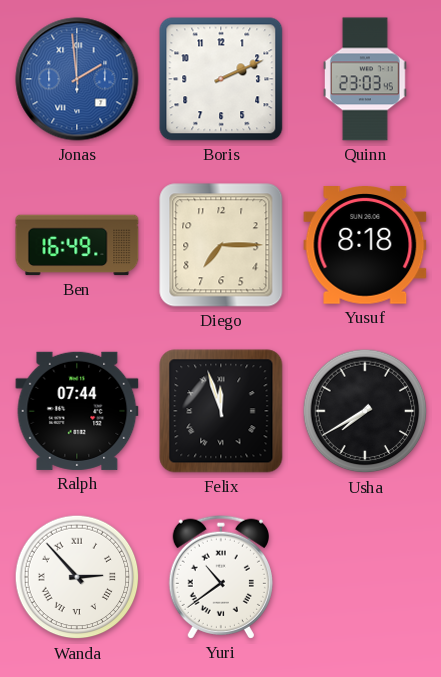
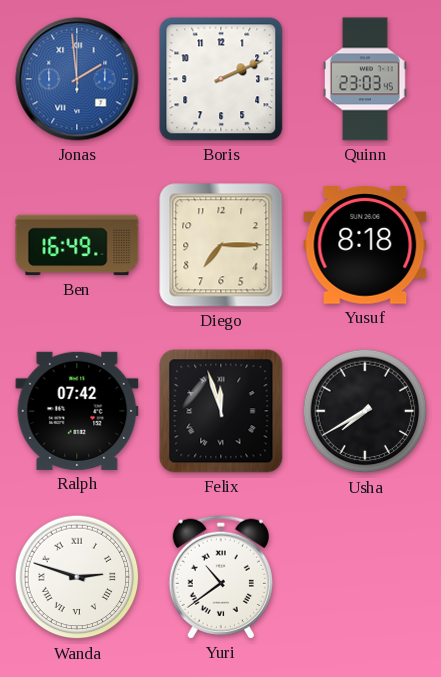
Ralph: 07:44 -> 07:42
Wanda: 2:53 -> 2:48
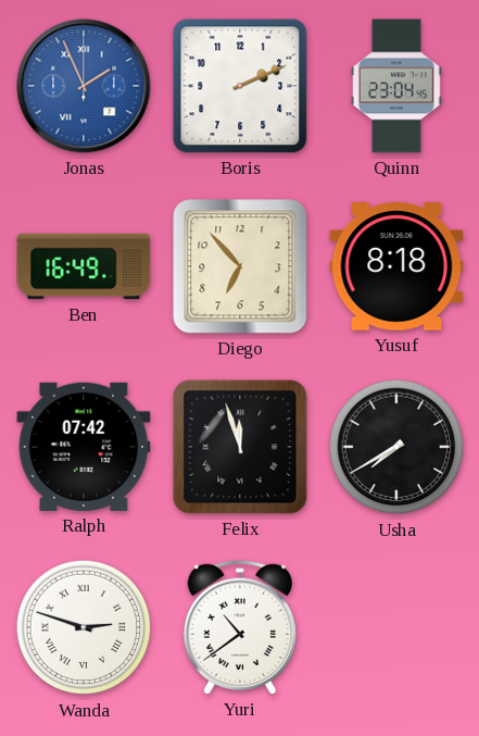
Jonas: 1:59 -> 1:56
Quinn: 23:03 -> 23:04
Diego: 7:15 -> 6:53
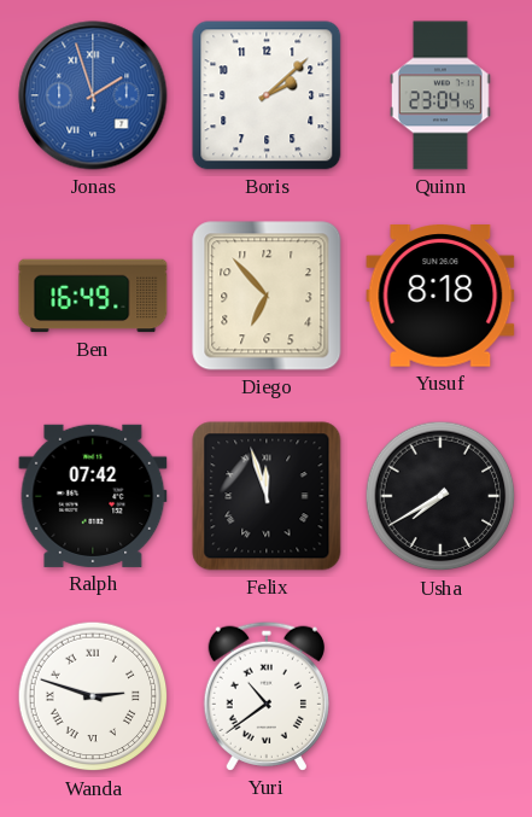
Jonas: 1:56 -> 1:57
Boris: 2:11 -> 2:08
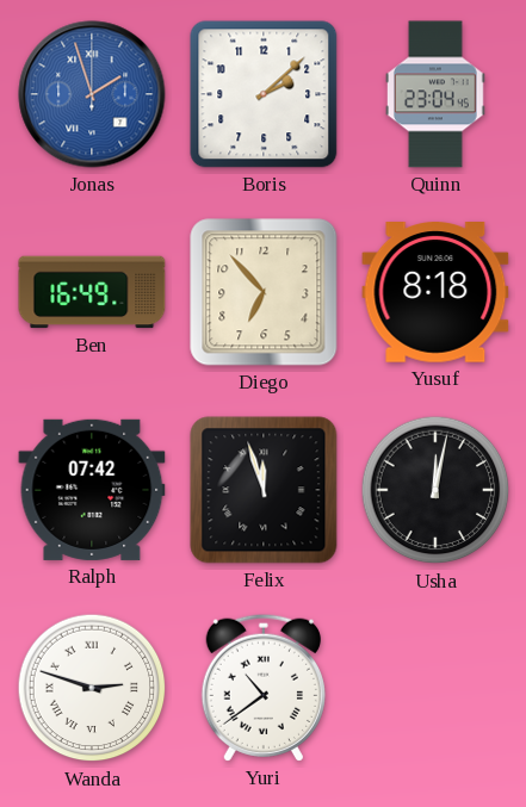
Usha: 7:40 -> 12:02
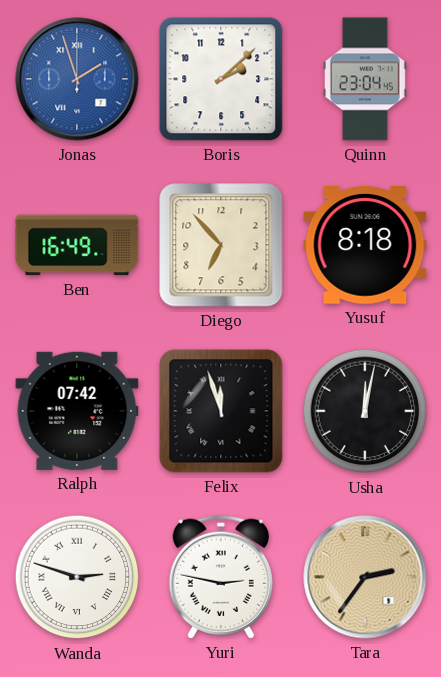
Yuri: 10:39 -> 2:47
Tara: none -> 2:36
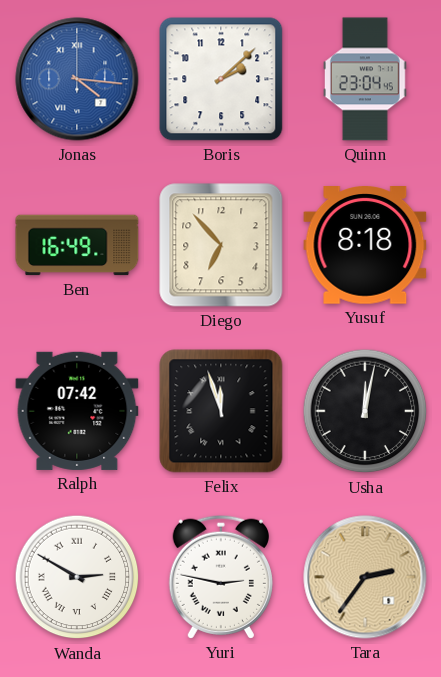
Jonas: 1:57 -> 4:16
Wanda: 2:48 -> 2:50
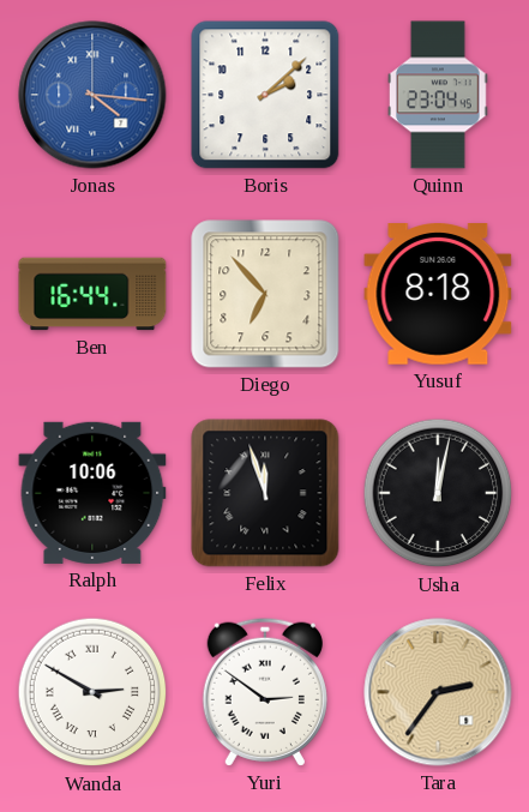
Ben: 16:49 -> 16:44
Ralph: 07:42 -> 10:06
Yuri: 2:47 -> 2:51
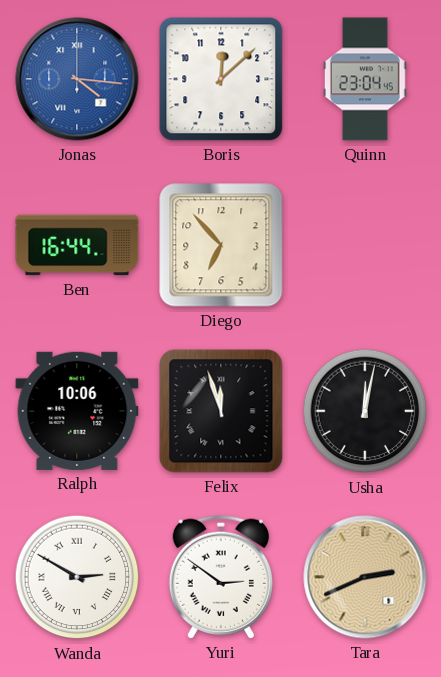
Boris: 2:08 -> 12:08
Yusuf: 8:18 -> none
Tara: 2:36 -> 2:41
